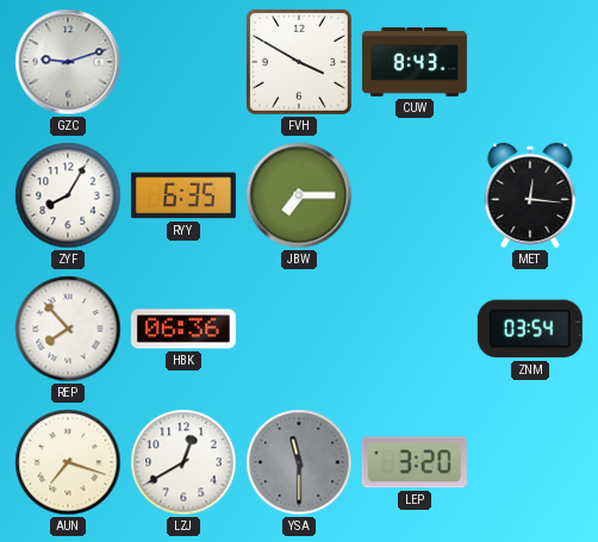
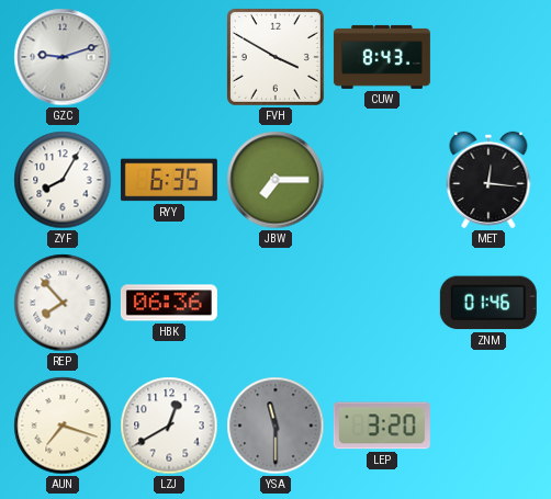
ZNM: 03:54 -> 01:46
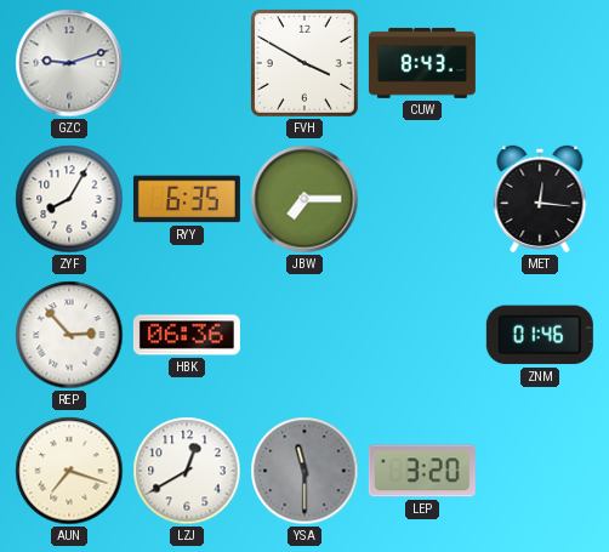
REP: 7:53 -> 2:53
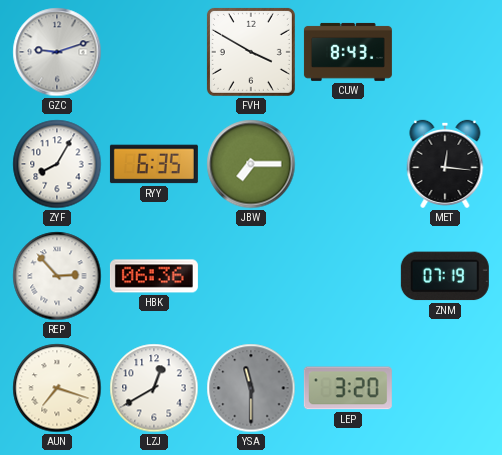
ZNM: 01:46 -> 07:19
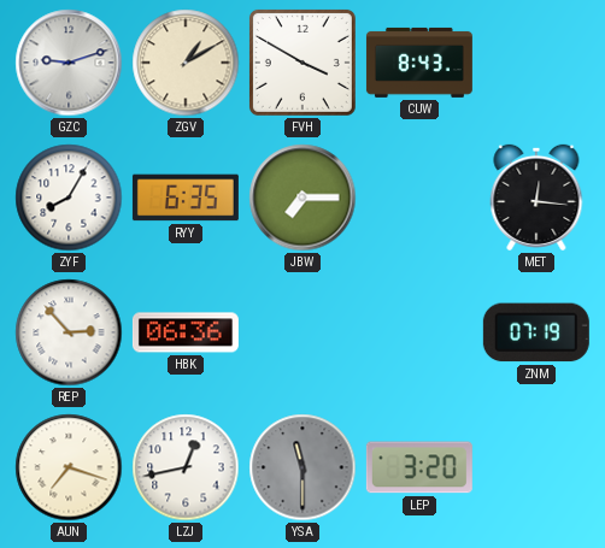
ZGV: none -> 1:10
LZJ: 12:40 -> 12:43
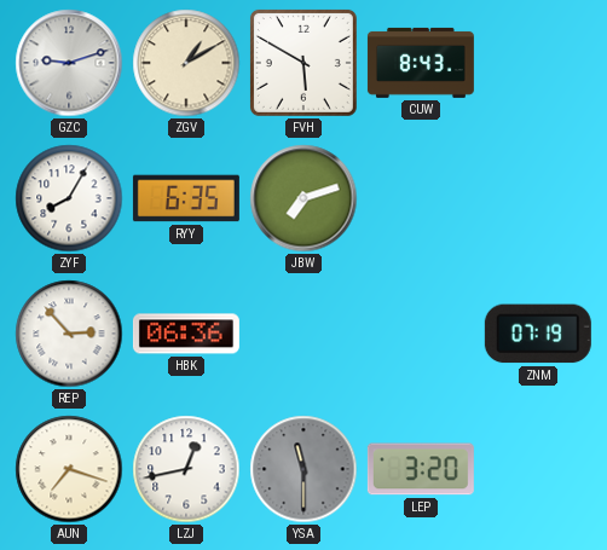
FVH: 3:50 -> 5:50
JBW: 7:15 -> 7:12
MET: 12:16 -> none
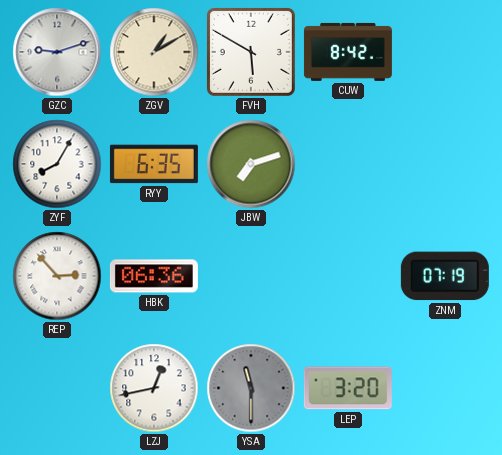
CUW: 8:43 -> 8:42
AUN: 7:18 -> none
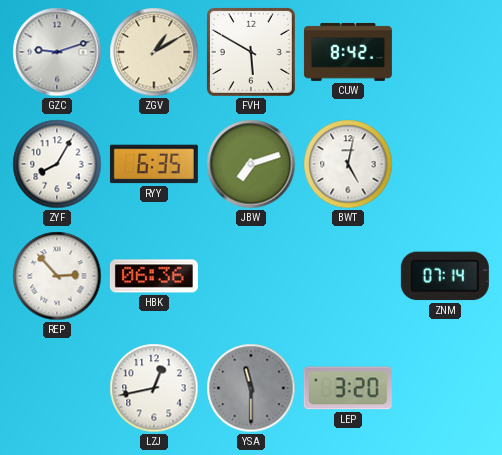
BWT: none -> 5:02
ZNM: 07:19 -> 07:14
